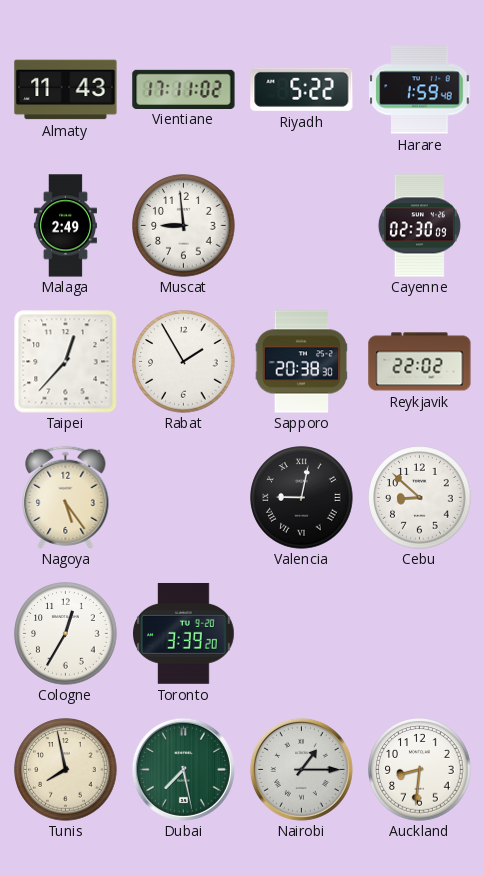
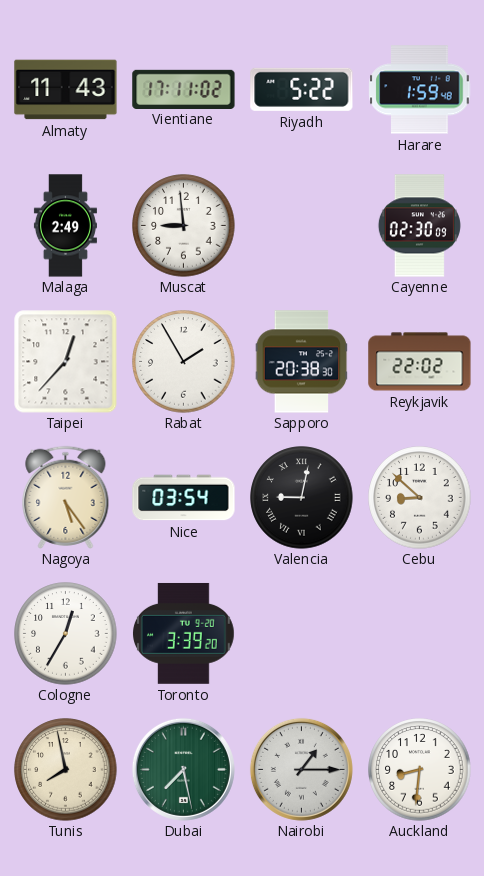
Nice: none -> 03:54
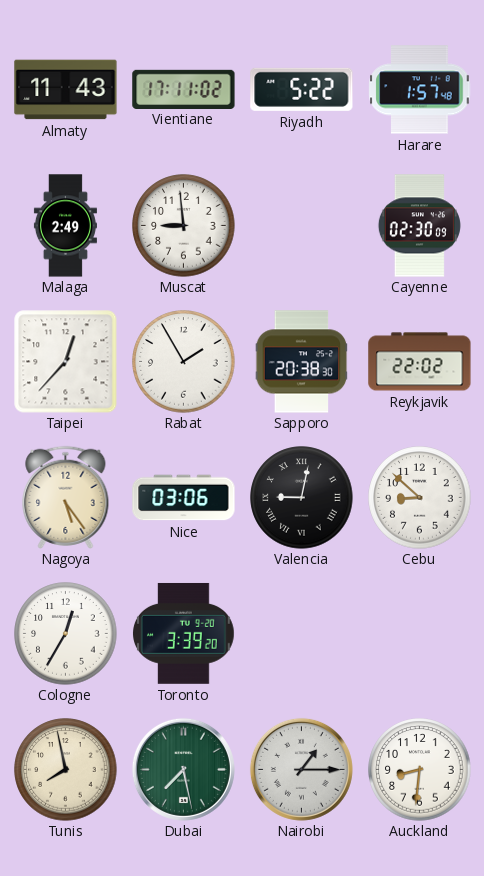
Harare: 1:59 -> 1:57
Nice: 03:54 -> 03:06
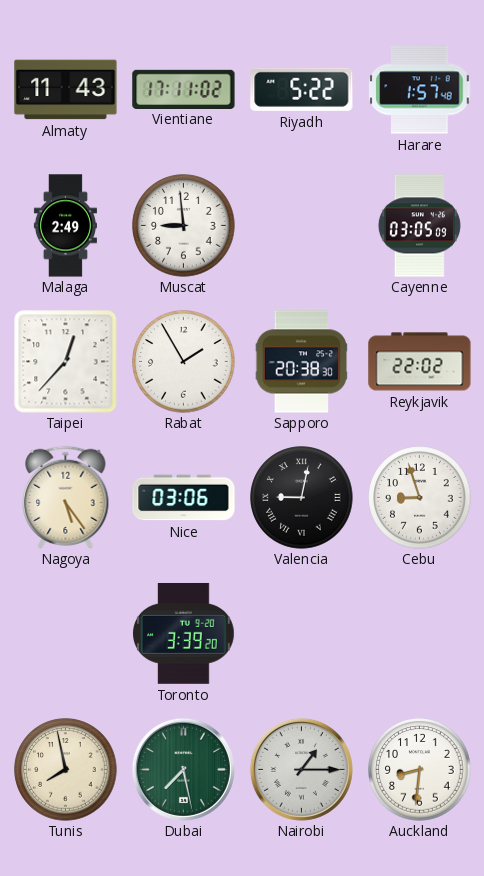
Cayenne: 02:30 -> 03:05
Cebu: 8:52 -> 8:57
Cologne: 12:35 -> none
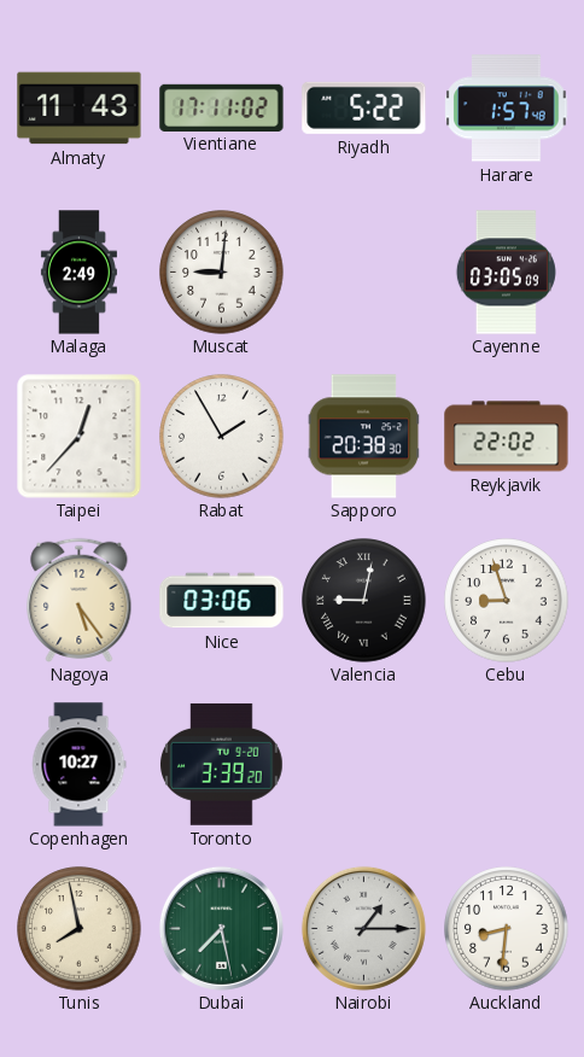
Muscat: 8:59 -> 9:01
Copenhagen: none -> 10:27
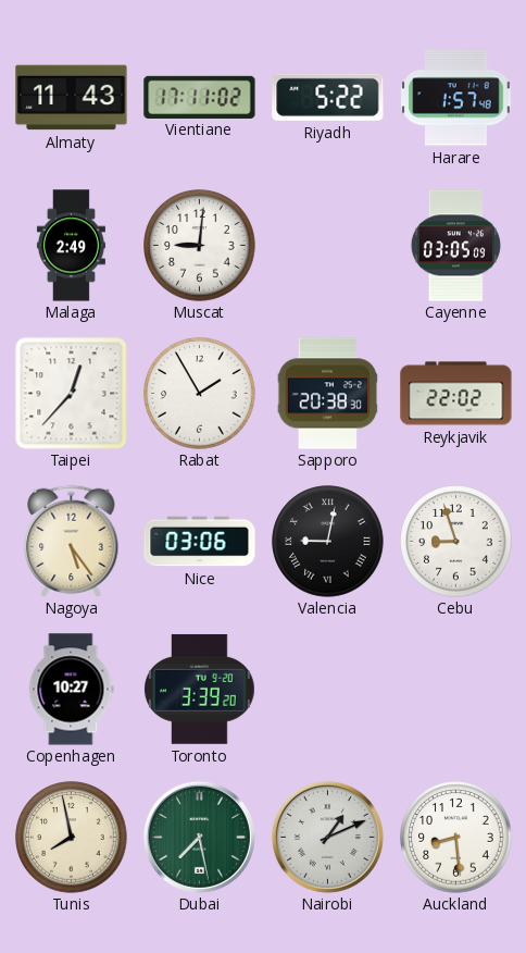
Nairobi: 1:15 -> 1:11
Auckland: 8:31 -> 8:29
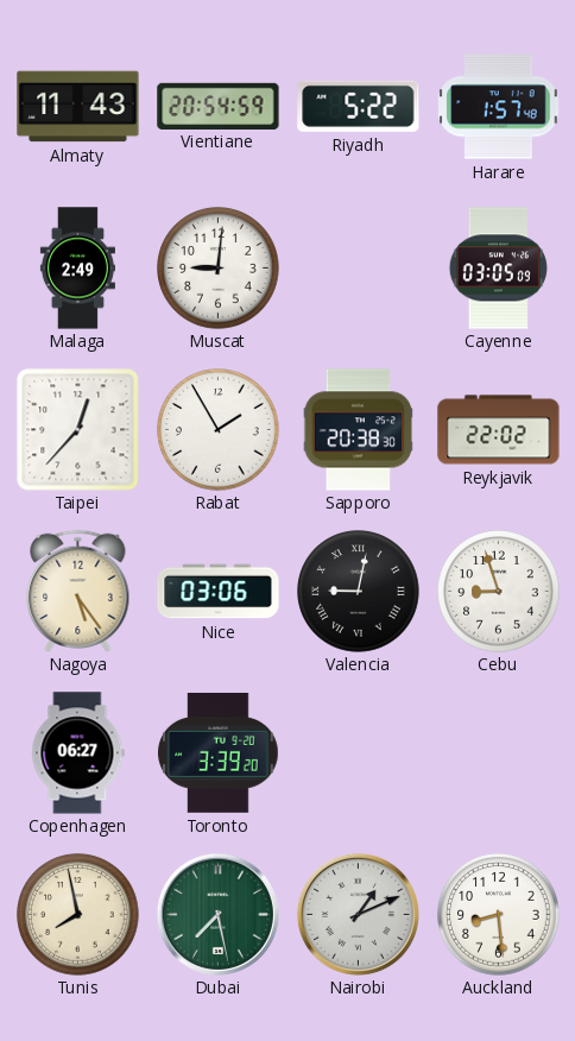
Vientiane: 17:11 -> 20:54
Copenhagen: 10:27 -> 06:27
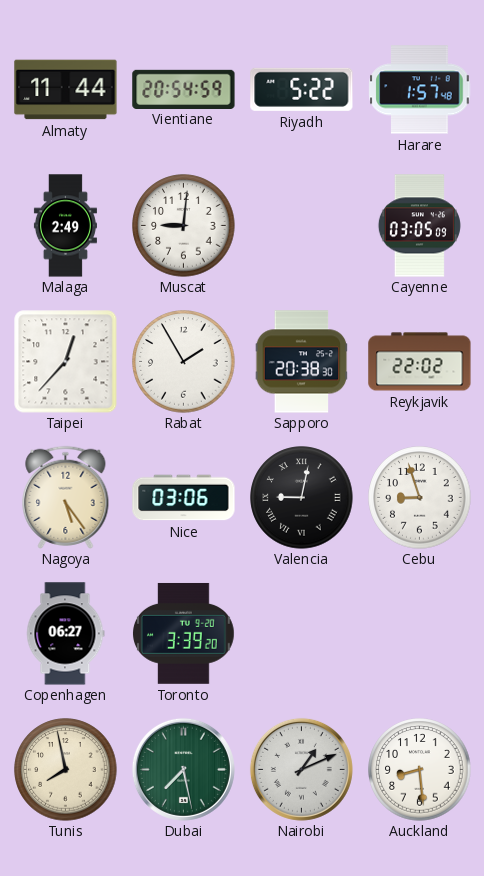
Almaty: 11:43 -> 11:44
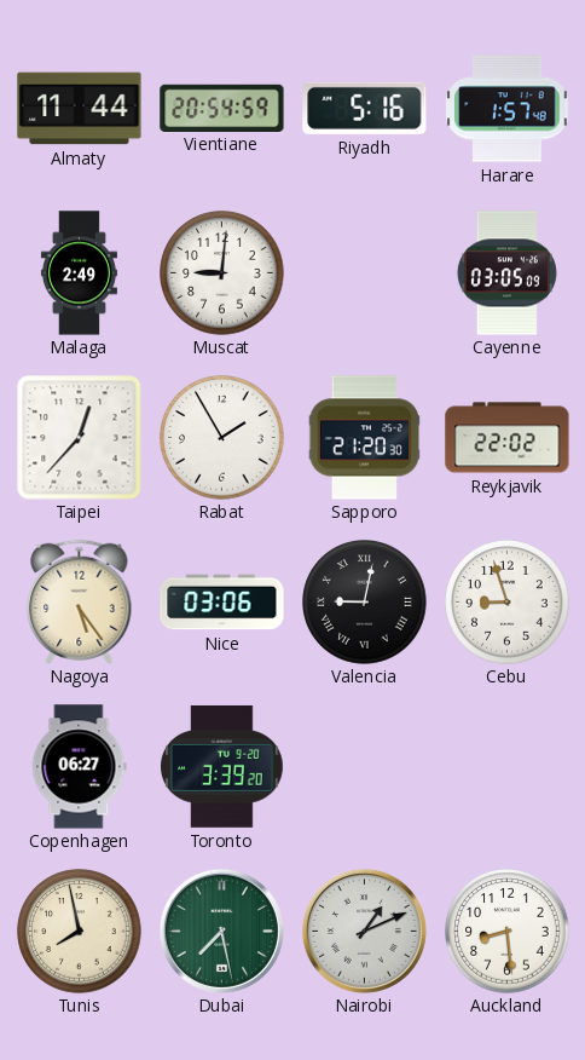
Riyadh: 5:22 -> 5:16
Sapporo: 20:38 -> 21:20
